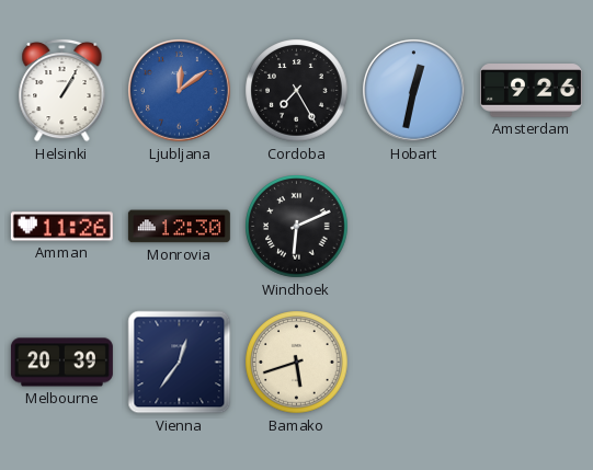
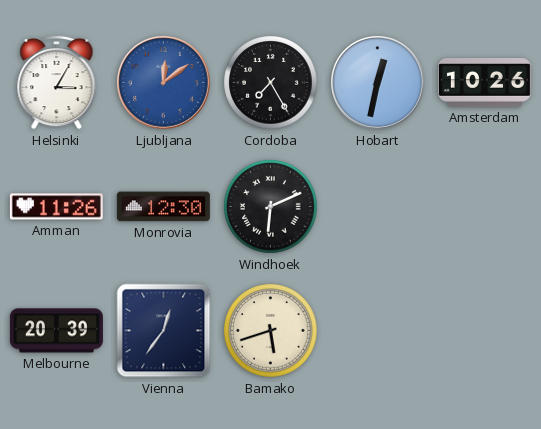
Helsinki: 1:05 -> 3:05
Amsterdam: 9:26 -> 10:26
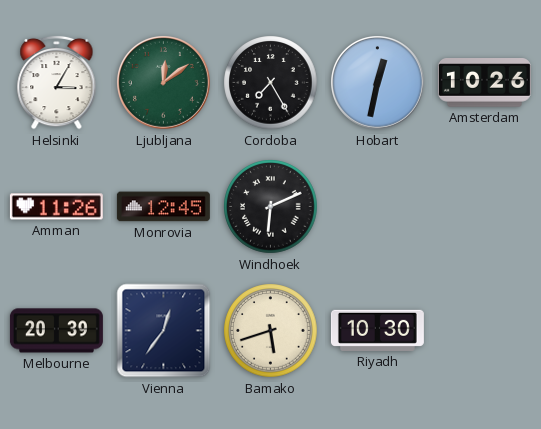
Ljubljana dial: blue -> green
Monrovia: 12:30 -> 12:45
Riyadh: none -> 10:30
